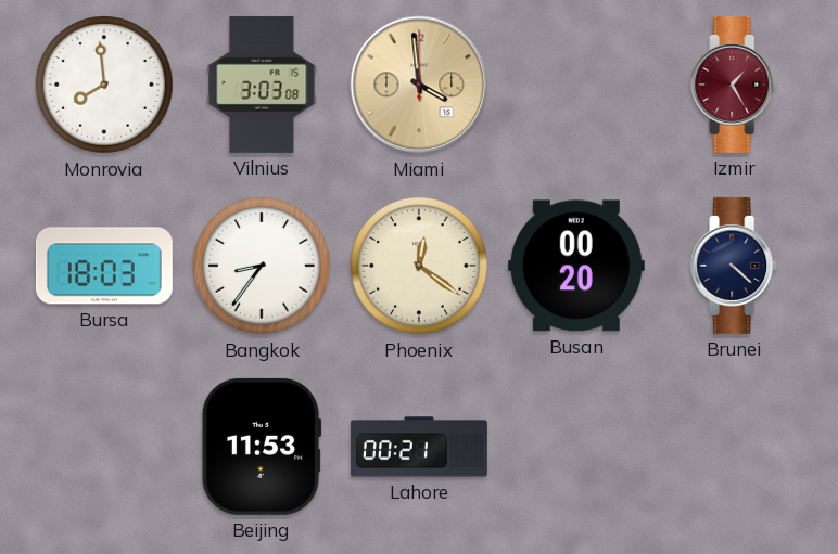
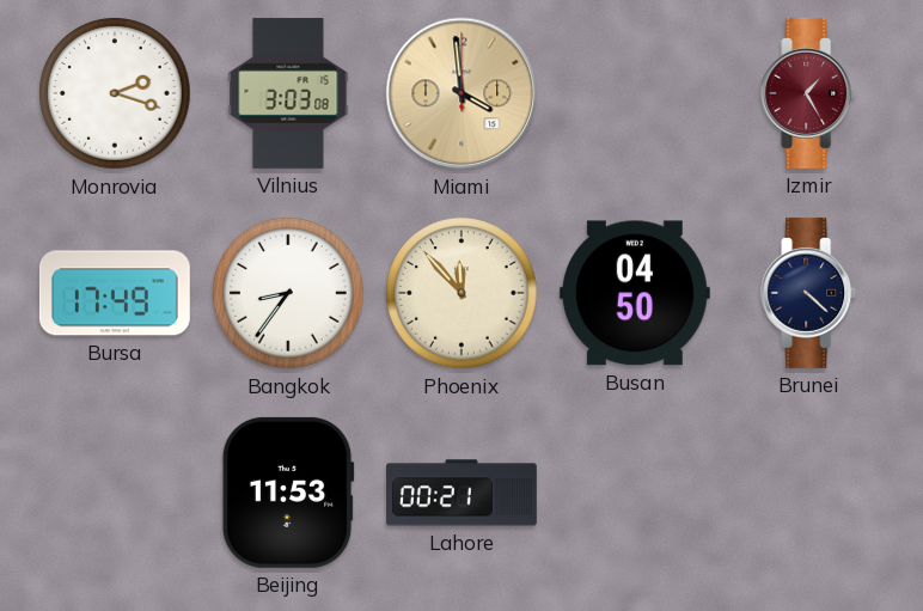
Monrovia: 7:59 -> 2:18
Bursa: 18:03 -> 17:49
Phoenix: 12:21 -> 11:53
Busan: 00:20 -> 04:50
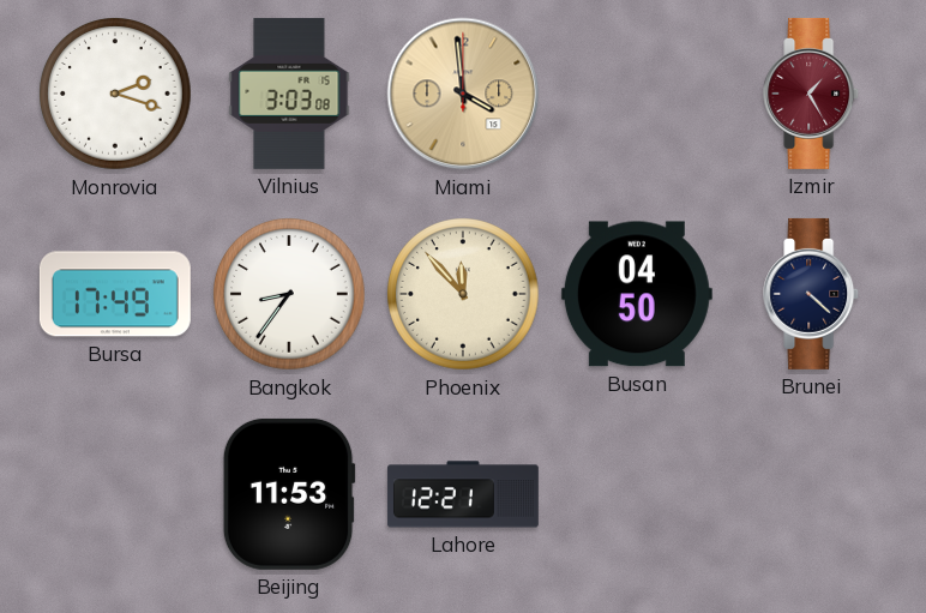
Lahore: 00:21 -> 12:21
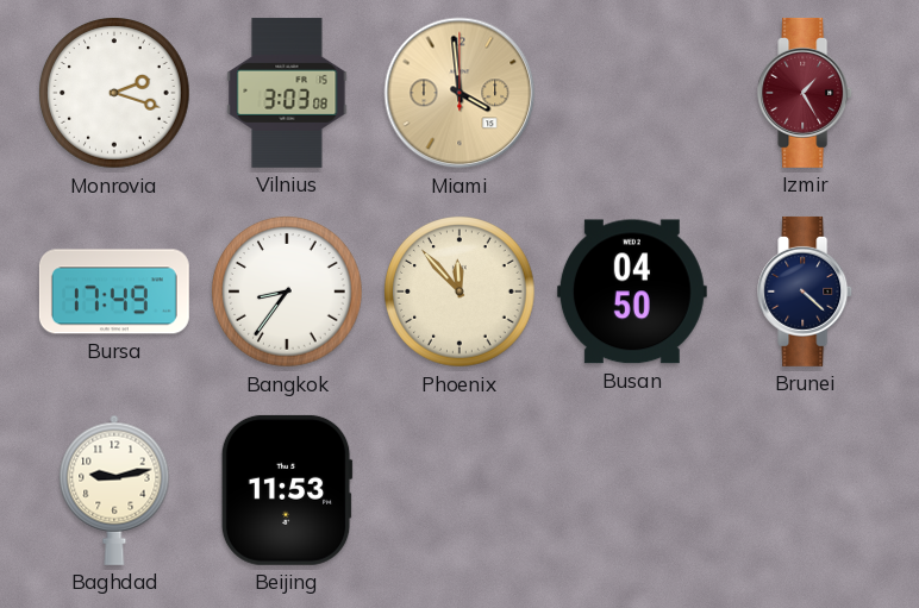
Baghdad: none -> 9:13
Lahore: 12:21 -> none
